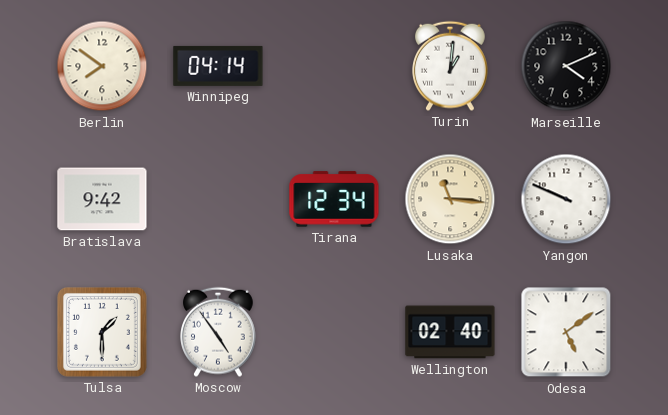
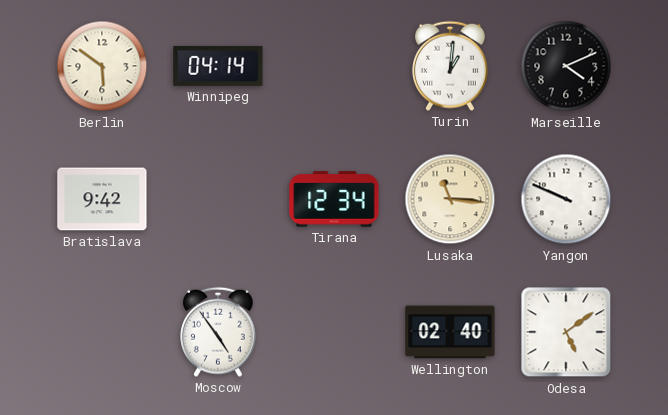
Berlin: 7:51 -> 5:51
Tulsa: 1:30 -> none
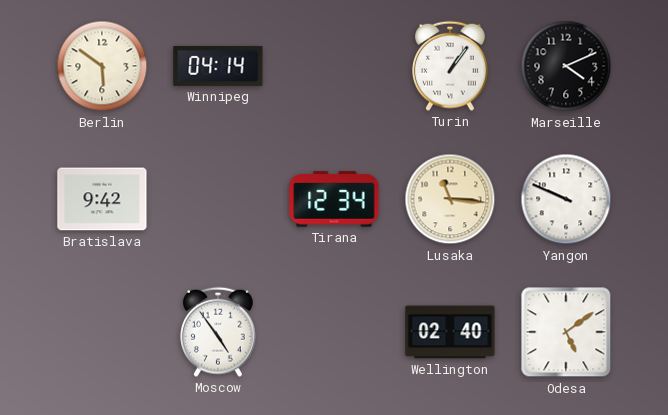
Turin: 1:01 -> 1:06
